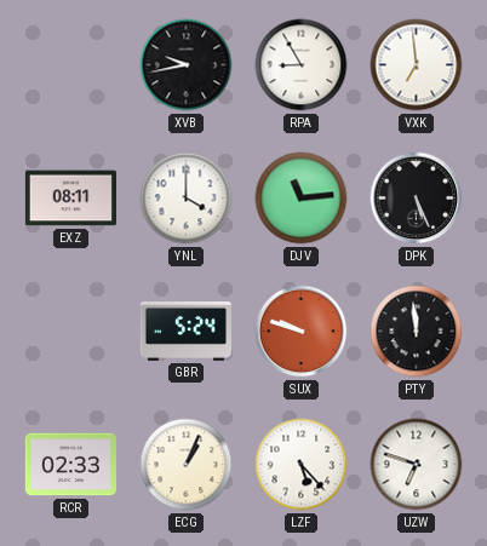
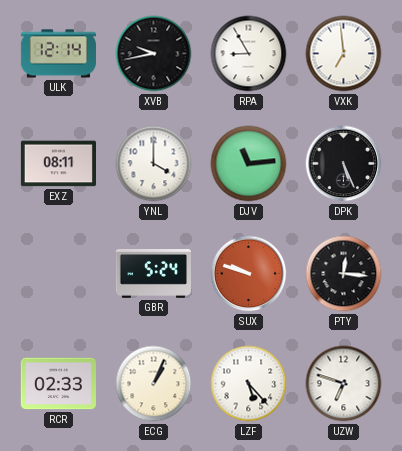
ULK: none -> 12:14
PTY: 11:59 -> 12:16
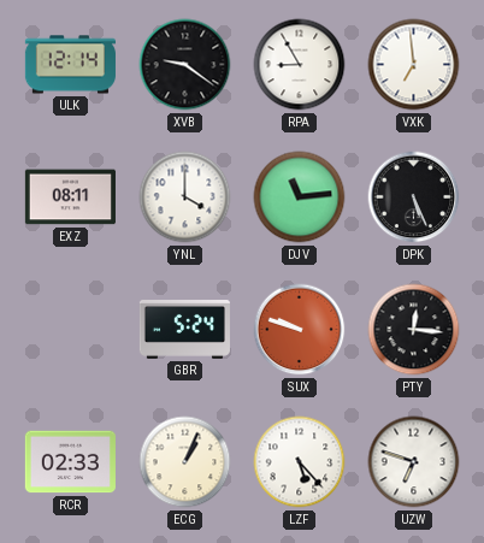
XVB: 9:43 -> 9:21
